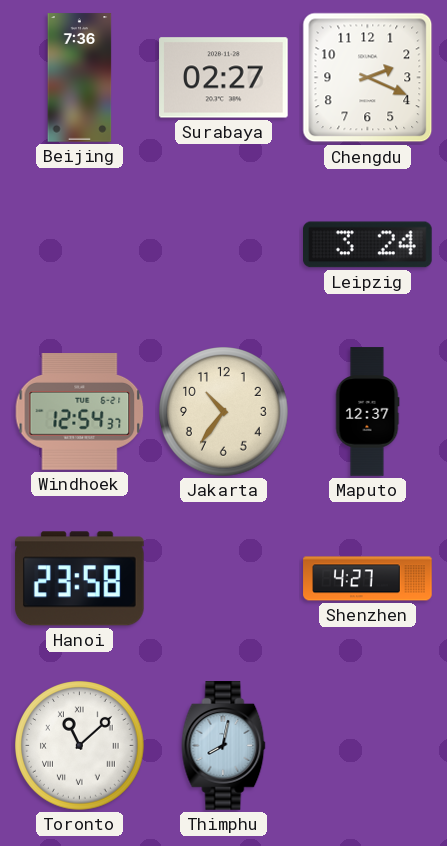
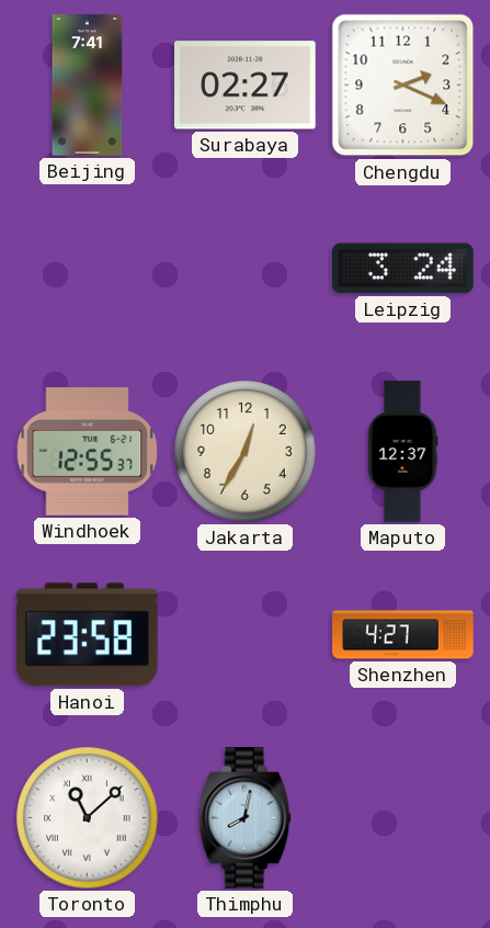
Beijing: 7:36 -> 7:41
Windhoek: 12:54 -> 12:55
Jakarta: 10:36 -> 12:35
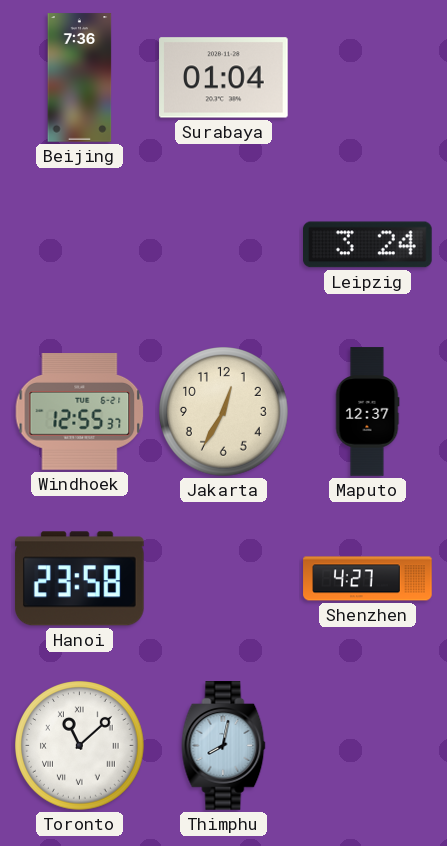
Beijing: 7:41 -> 7:36
Surabaya: 02:27 -> 01:04
Chengdu: 2:19 -> none
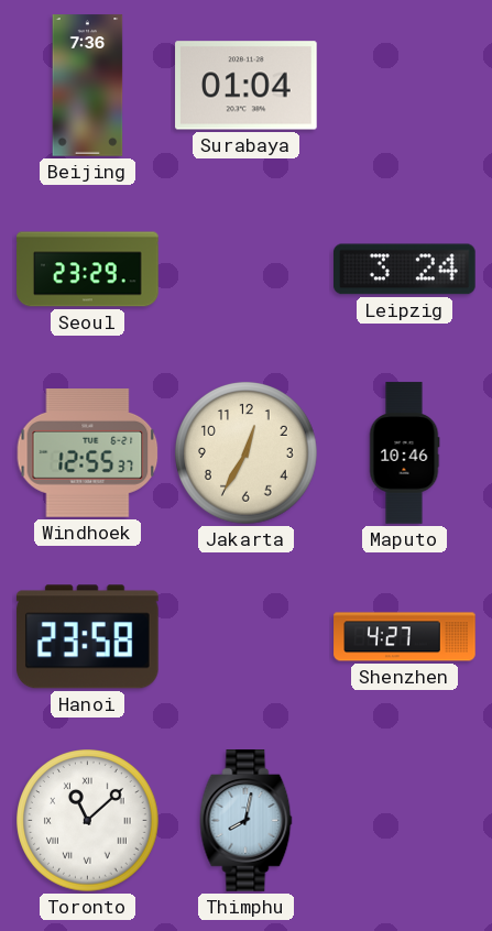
Seoul: none -> 23:29
Maputo: 12:37 -> 10:46
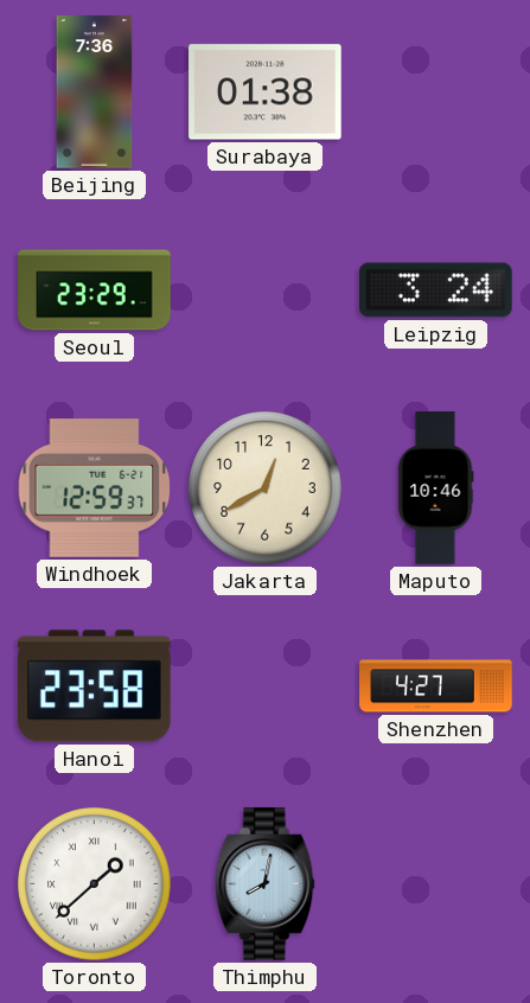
Surabaya: 01:04 -> 01:38
Windhoek: 12:55 -> 12:59
Jakarta: 12:35 -> 12:40
Toronto: 11:08 -> 1:38
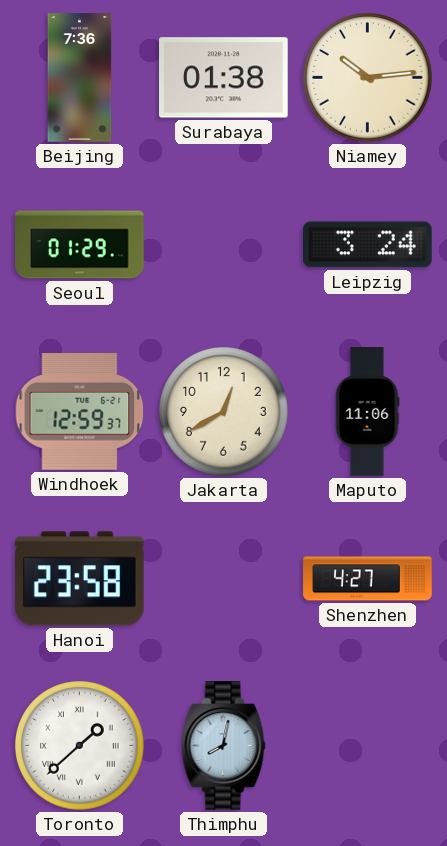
Niamey: none -> 10:14
Seoul: 23:29 -> 01:29
Maputo: 10:46 -> 11:06
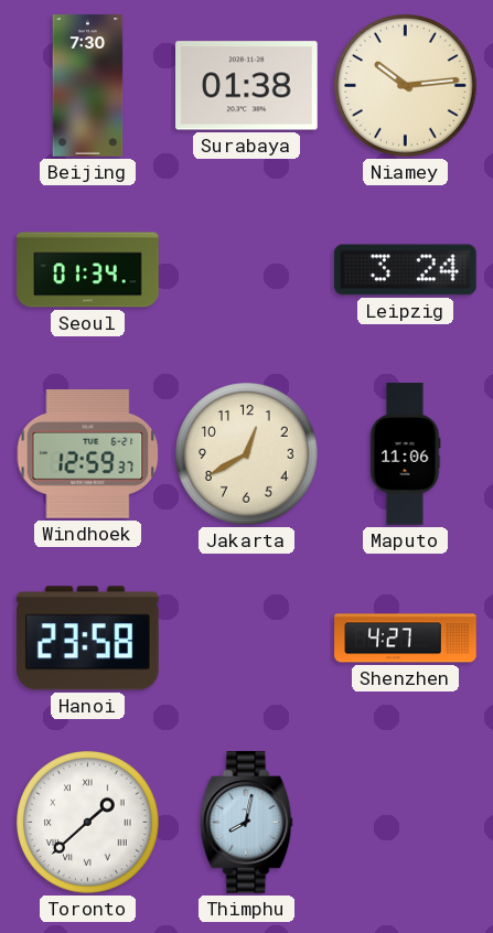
Beijing: 7:36 -> 7:30
Seoul: 01:29 -> 01:34
